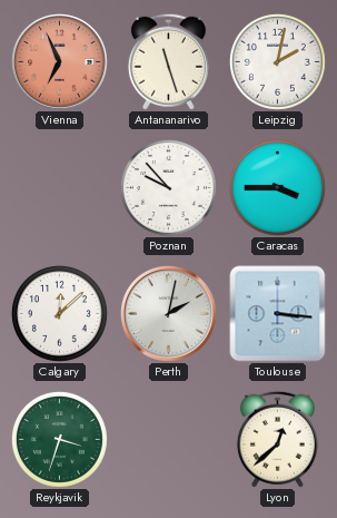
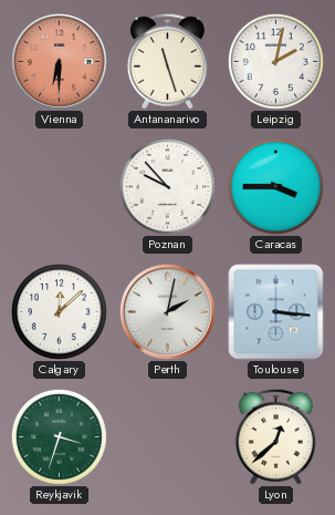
Vienna: 6:56 -> 6:30
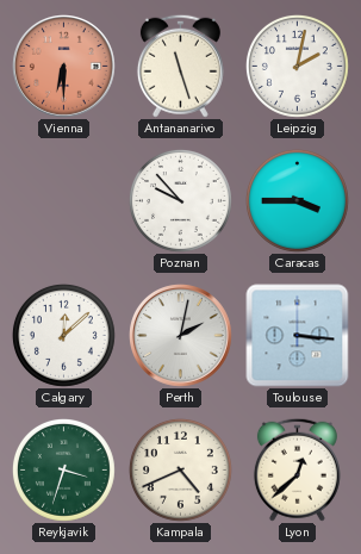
Kampala: none -> 4:41
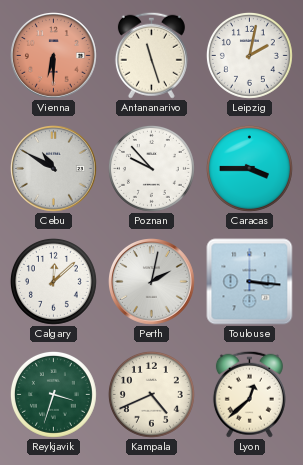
Cebu: none -> 10:50
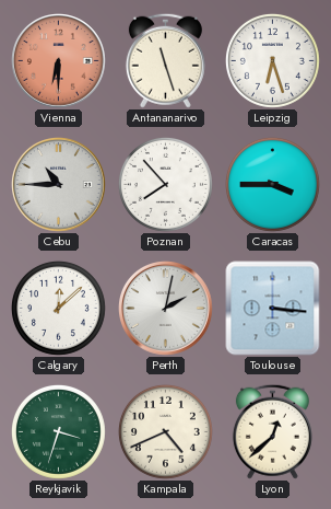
Leipzig: 2:02 -> 6:27
Cebu: 10:50 -> 10:45
Poznan: 9:53 -> 7:53
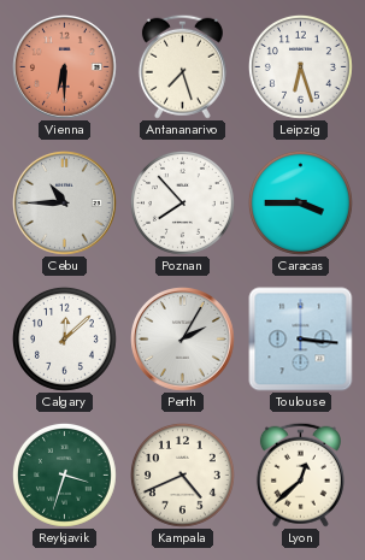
Antananarivo: 11:27 -> 7:27
Perth: 2:02 -> 2:05
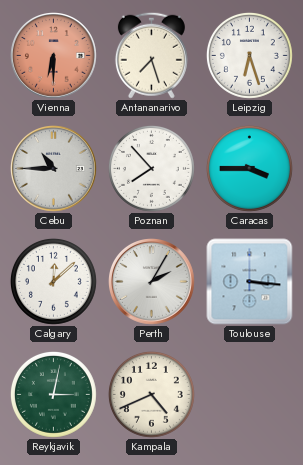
Reykjavik: 3:33 -> 3:02
Lyon: 12:38 -> none
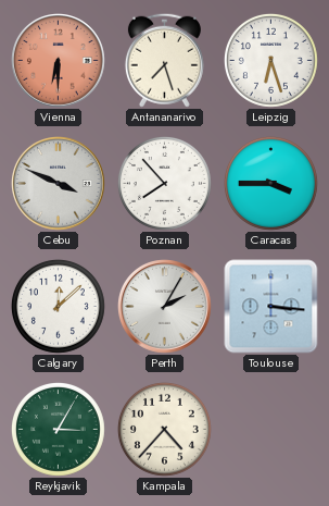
Cebu: 10:45 -> 3:49
Reykjavik: 3:02 -> 3:05
Kampala: 4:41 -> 4:37
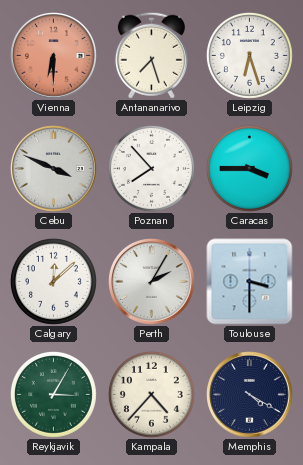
Toulouse: 3:16 -> 3:30
Memphis: none -> 4:20
